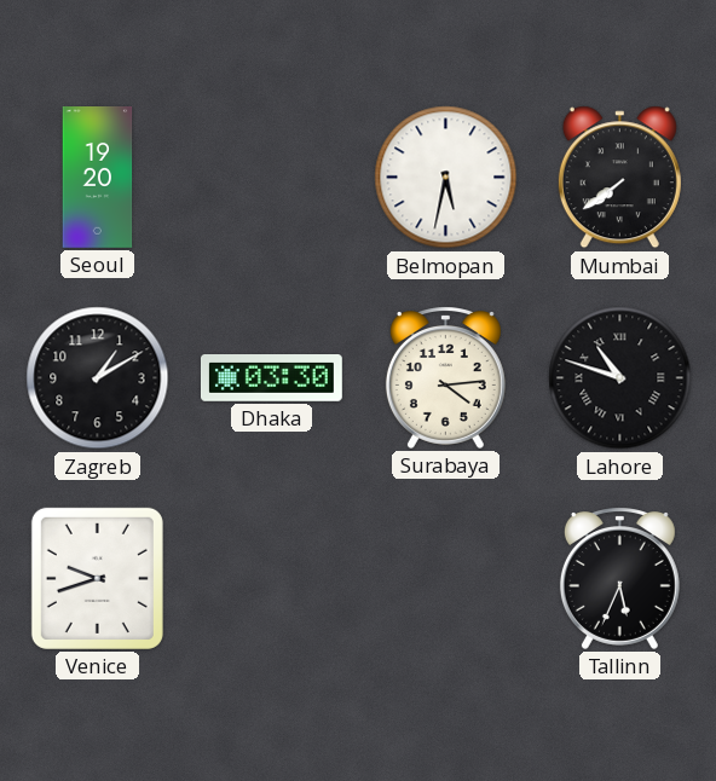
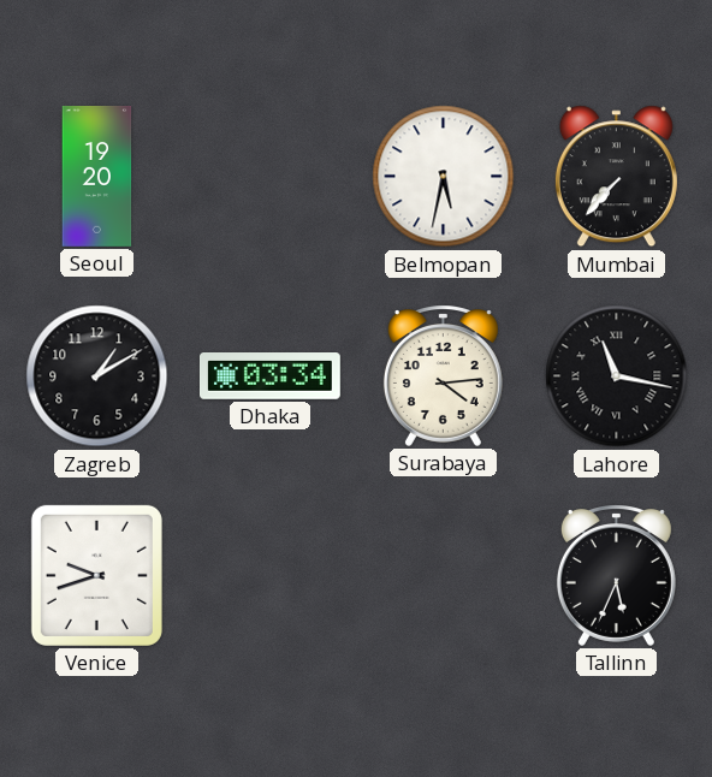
Mumbai: 7:39 -> 7:37
Dhaka: 03:30 -> 03:34
Lahore: 10:48 -> 11:17
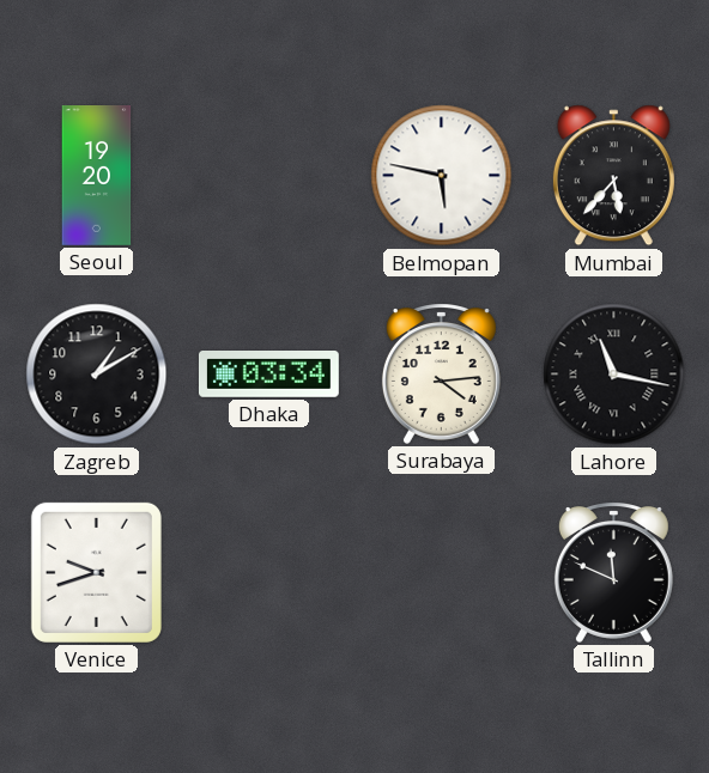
Belmopan: 5:32 -> 5:47
Mumbai: 7:37 -> 5:37
Tallinn: 5:34 -> 11:49
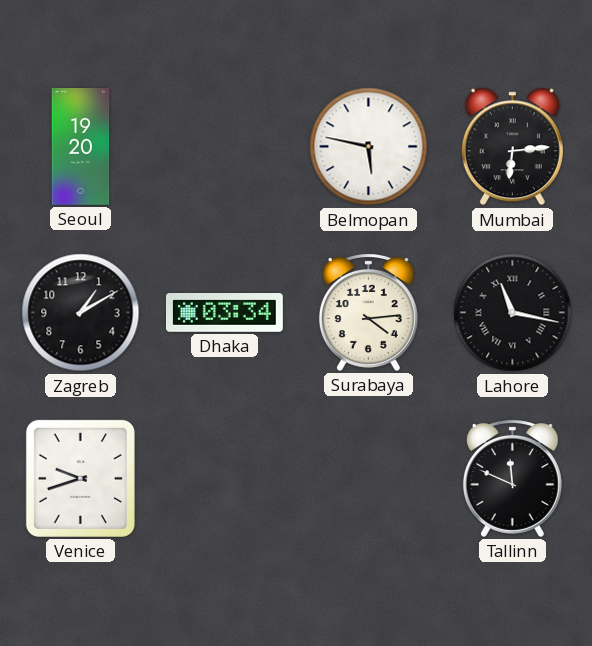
Mumbai: 5:37 -> 6:14
